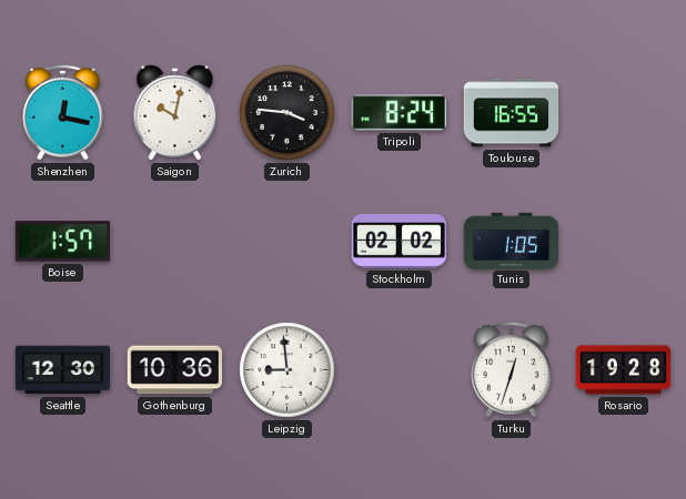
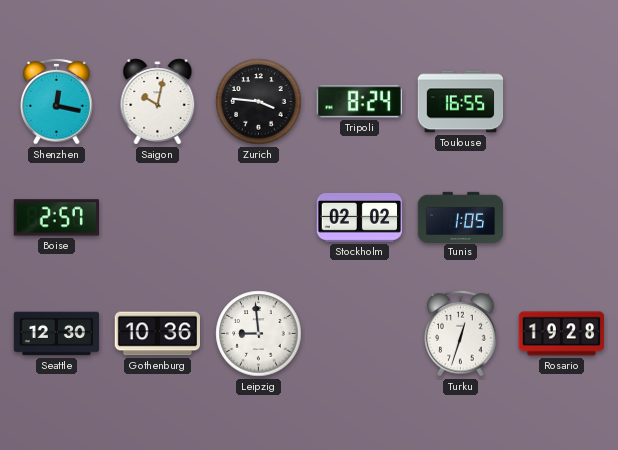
Boise: 1:57 -> 2:57
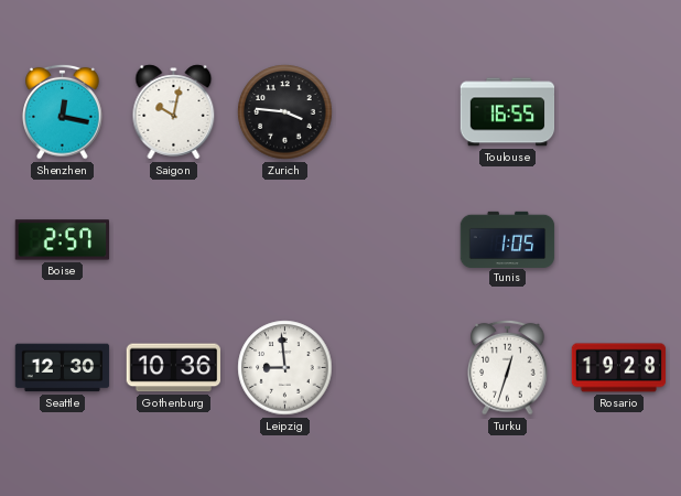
Tripoli: 8:24 -> none
Stockholm: 02:02 -> none
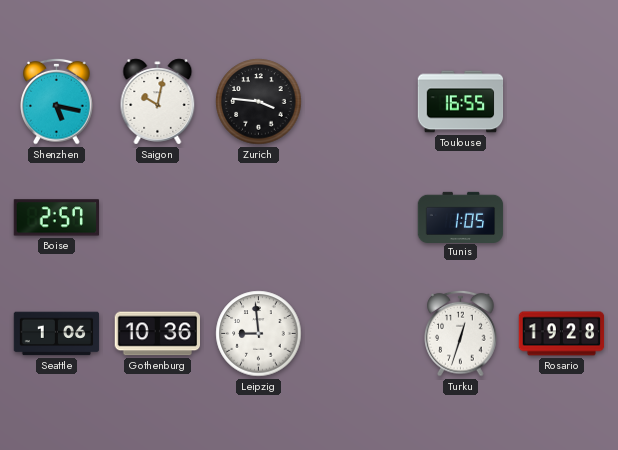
Shenzhen: 12:17 -> 5:17
Seattle: 12:30 -> 1:06
